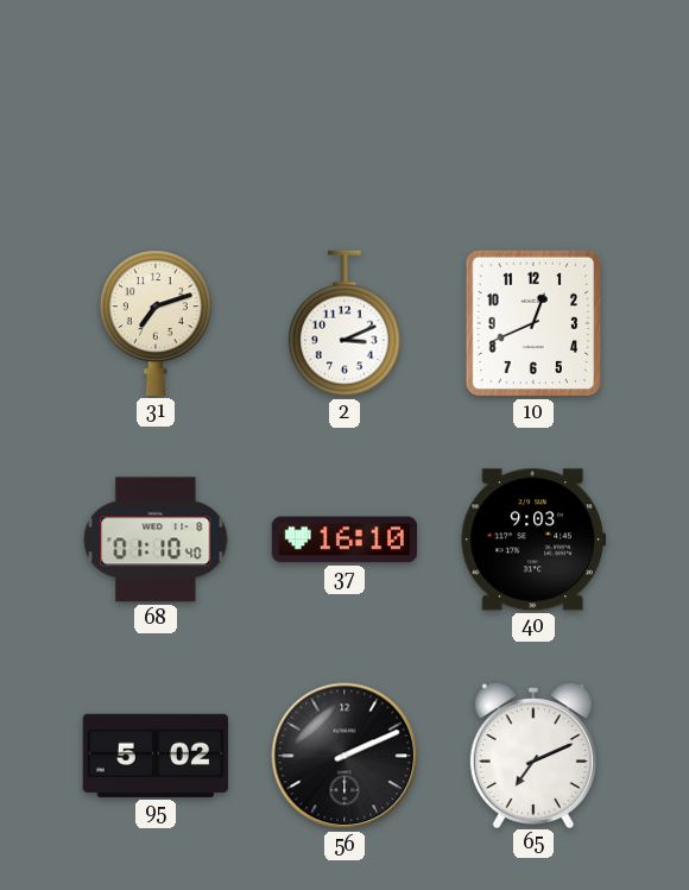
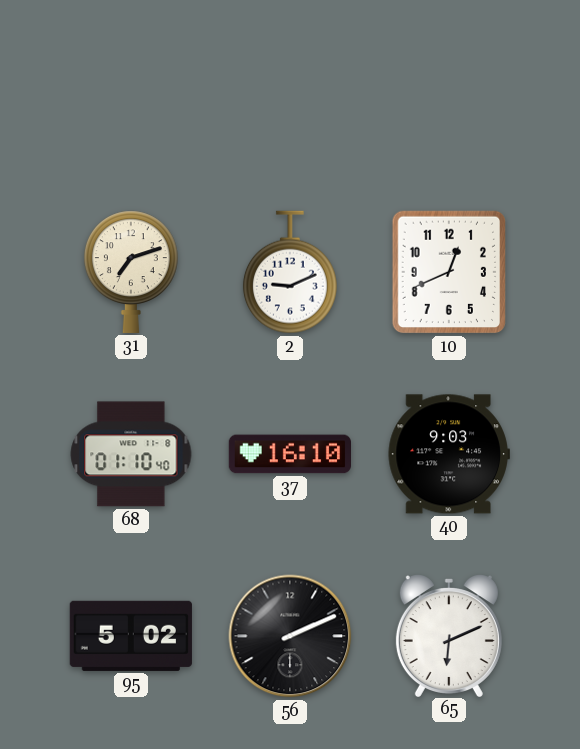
2: 3:11 -> 9:11
65: 7:11 -> 6:11
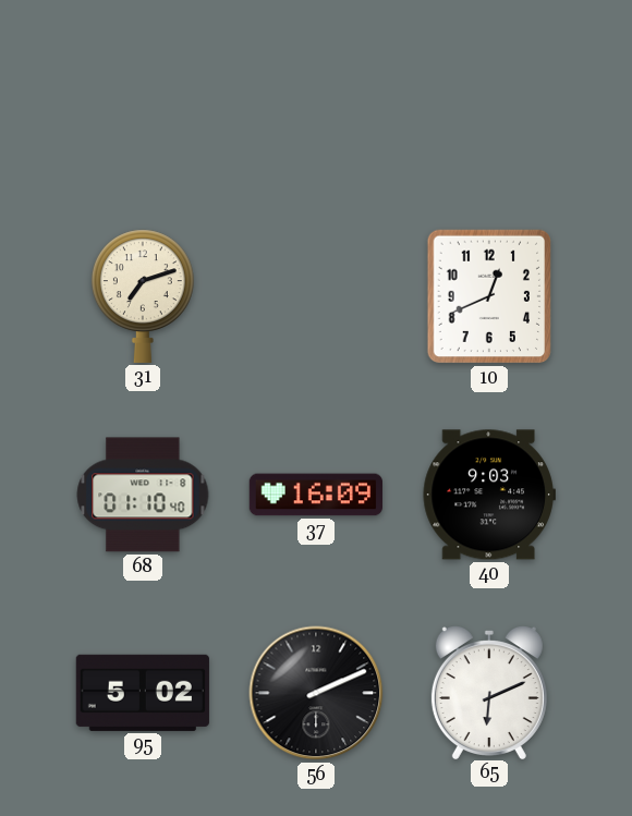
2: 9:11 -> none
37: 16:10 -> 16:09
